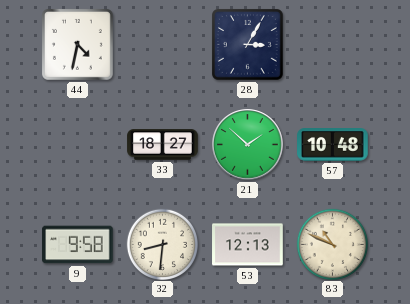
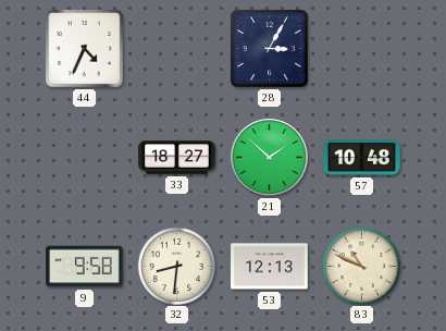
44: 4:32 -> 4:34
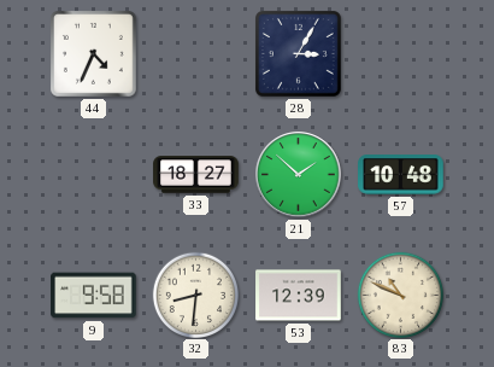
53: 12:13 -> 12:39
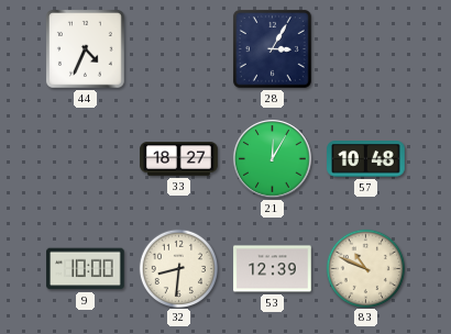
21: 1:52 -> 12:05
9: 9:58 -> 10:00
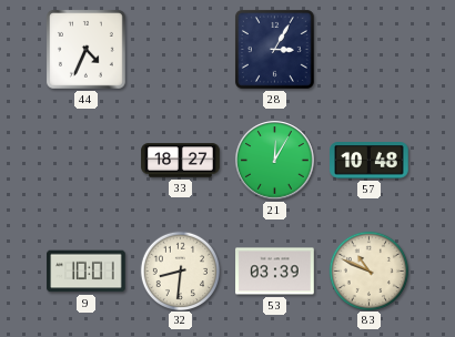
9: 10:00 -> 10:01
53: 12:39 -> 03:39
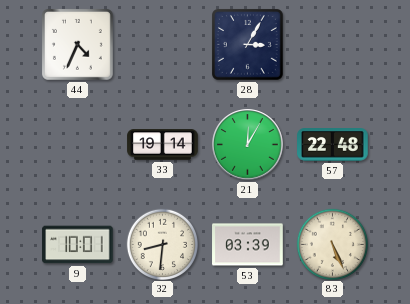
33: 18:27 -> 19:14
57: 10:48 -> 22:48
83: 10:49 -> 5:26
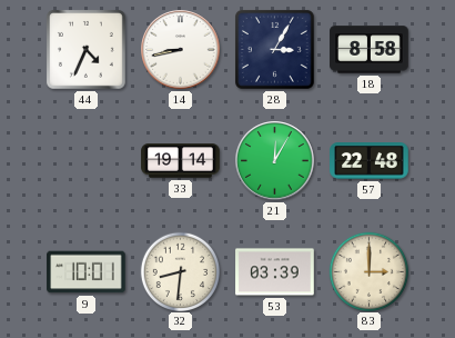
14: none -> 8:43
18: none -> 8:58
83: 5:26 -> 3:00
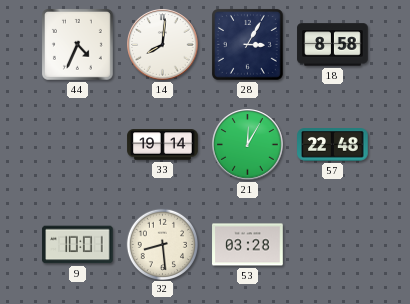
14: 8:43 -> 8:01
32: 8:31 -> 8:29
53: 03:39 -> 03:28
83: 3:00 -> none
